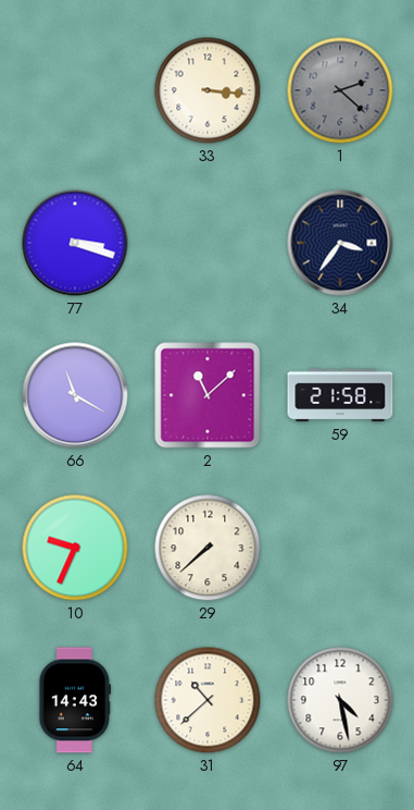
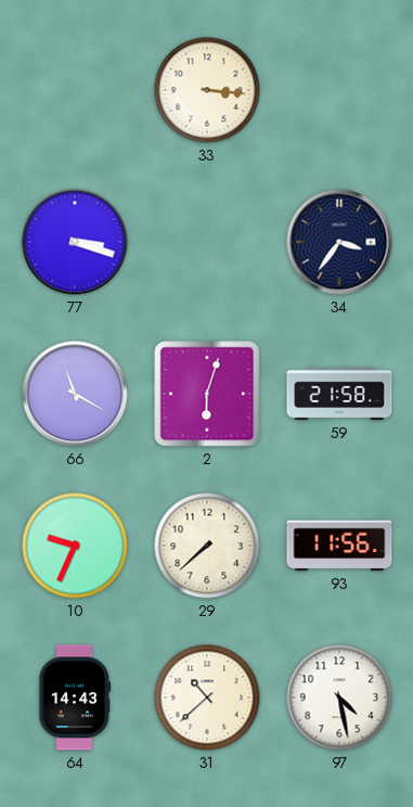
1: 2:22 -> none
2: 11:08 -> 6:03
93: none -> 11:56
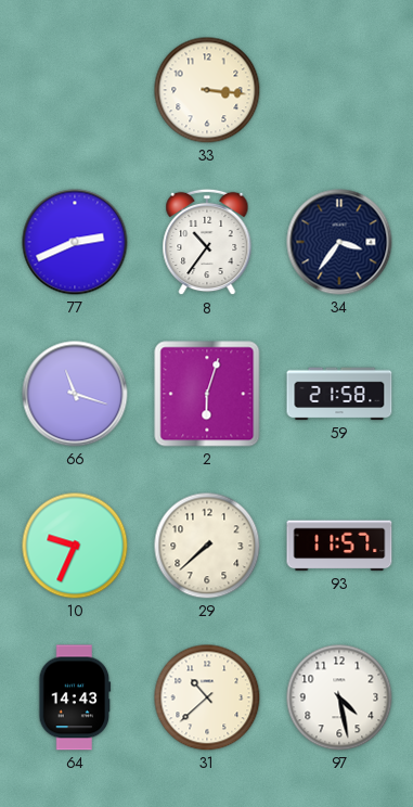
77: 3:18 -> 2:41
8: none -> 10:36
66: 11:20 -> 11:18
93: 11:56 -> 11:57
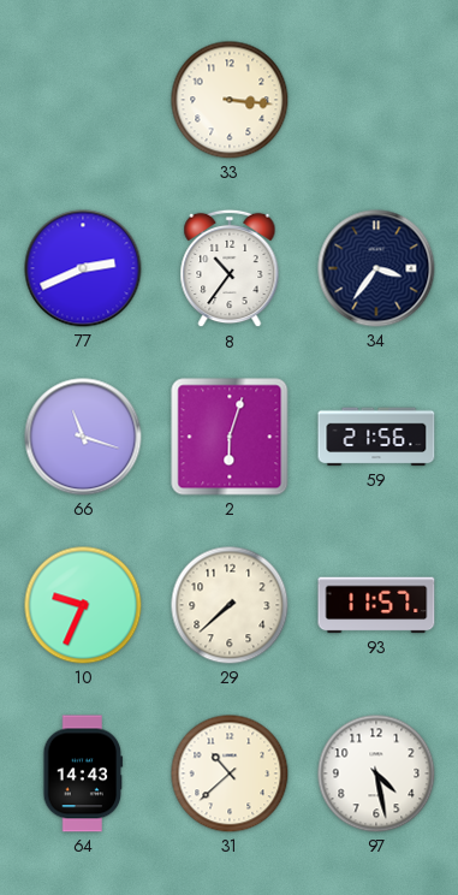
59: 21:58 -> 21:56
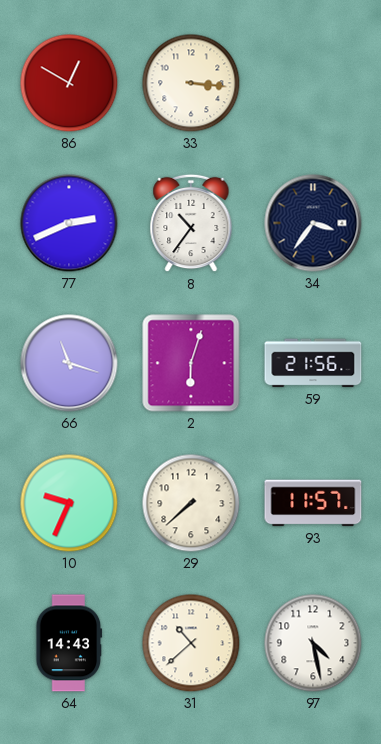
86: none -> 12:50
